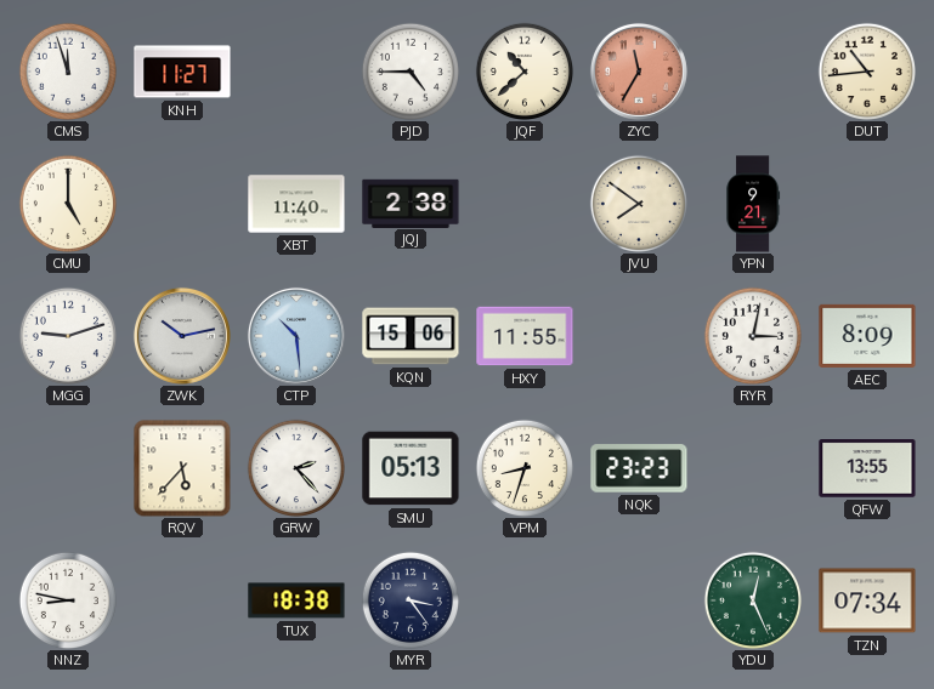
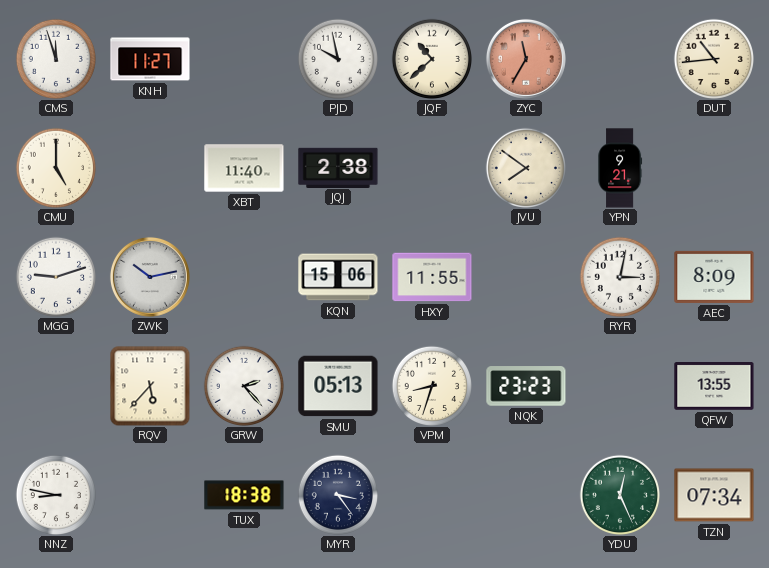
PJD: 4:45 -> 9:58
CTP: 10:29 -> none
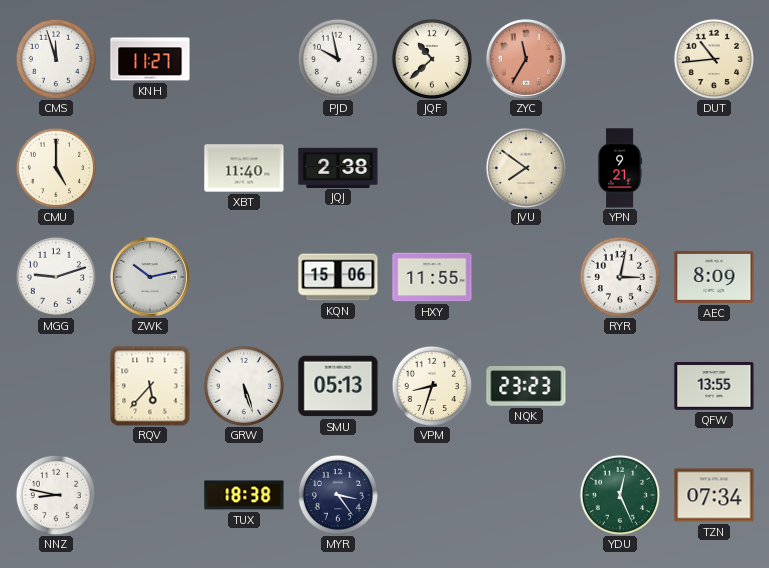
GRW: 2:23 -> 5:27
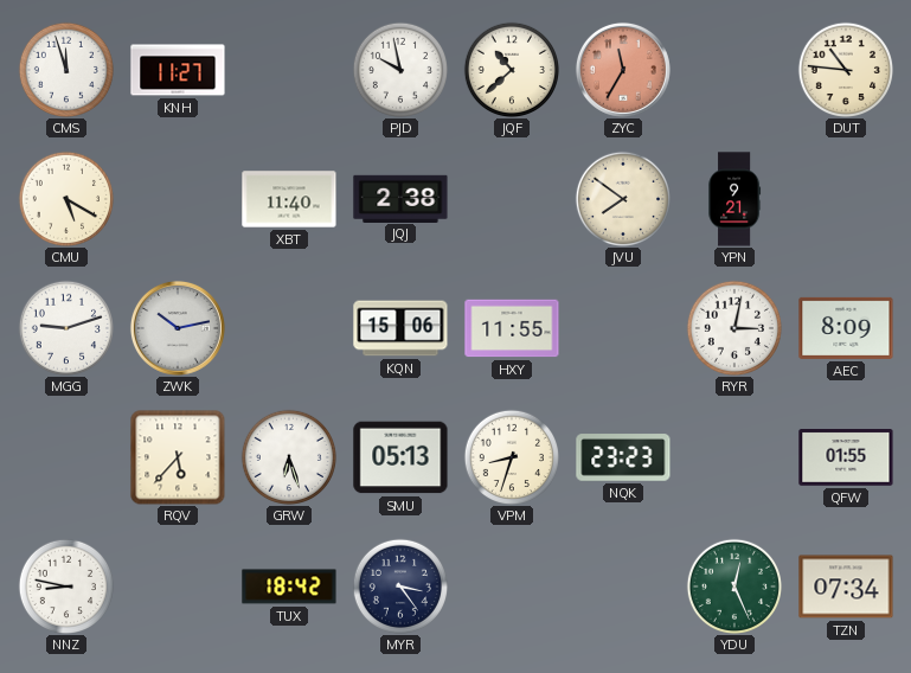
DUT: 10:44 -> 10:46
CMU: 5:00 -> 5:20
GRW: 5:27 -> 6:27
QFW: 13:55 -> 01:55
TUX: 18:38 -> 18:42
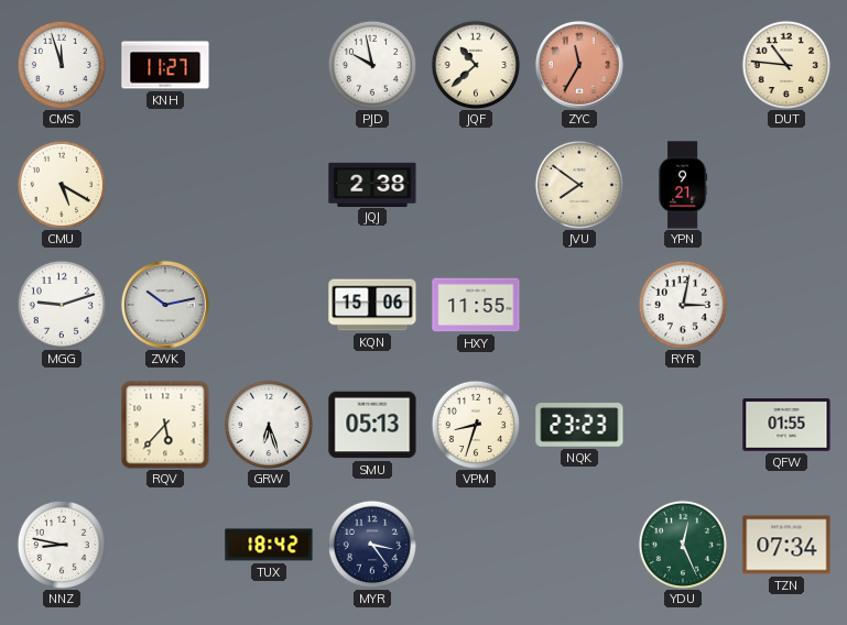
XBT: 11:40 -> none
AEC: 8:09 -> none
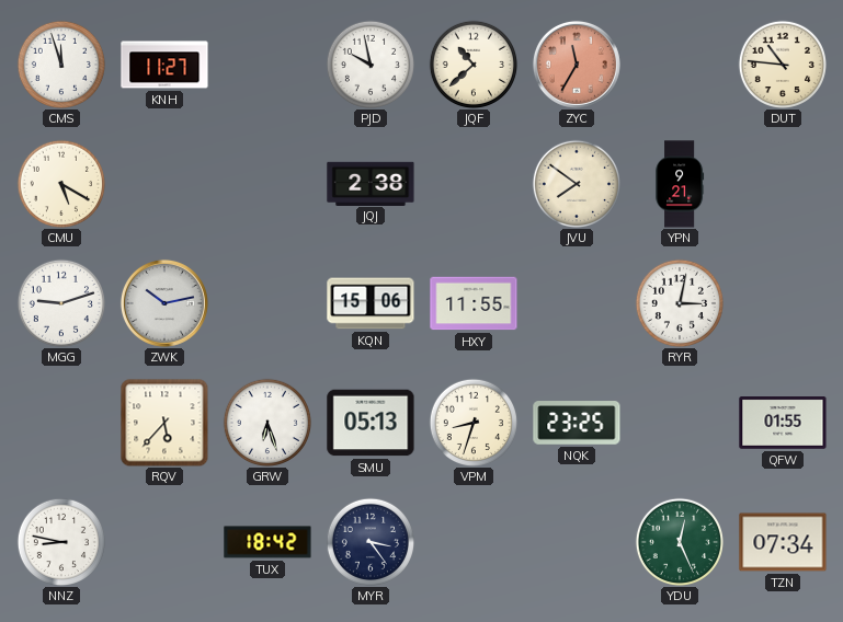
NQK: 23:23 -> 23:25
